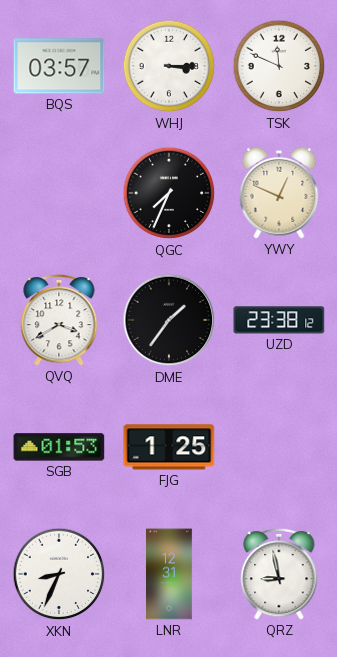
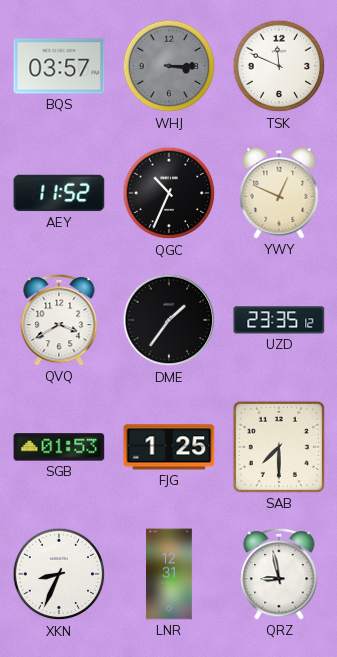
WHJ dial: white -> grey
AEY: none -> 11:52
QGC: 7:34 -> 10:34
UZD: 23:38 -> 23:35
SAB: none -> 7:30
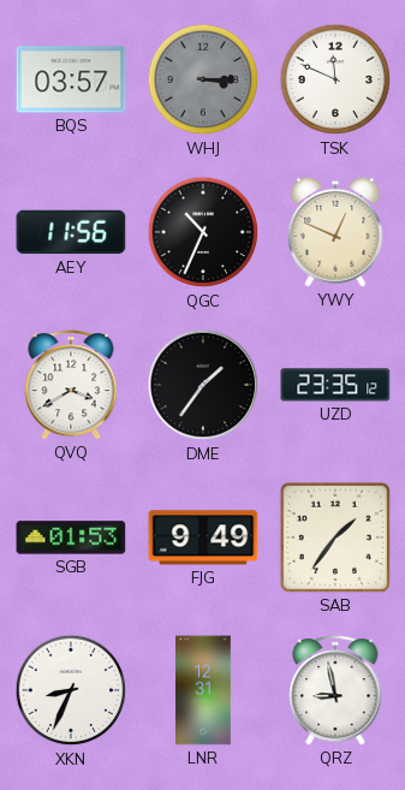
AEY: 11:52 -> 11:56
FJG: 1:25 -> 9:49
SAB: 7:30 -> 1:36
